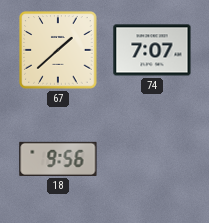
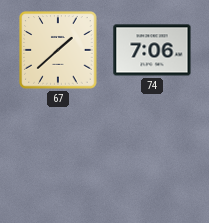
74: 7:07 -> 7:06
18: 9:56 -> none
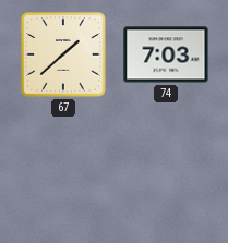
74: 7:06 -> 7:03
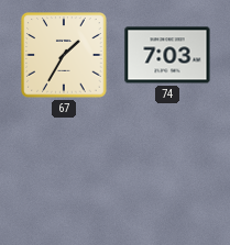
67: 1:38 -> 1:35
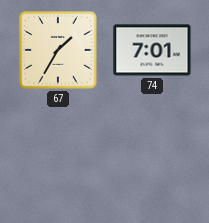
74: 7:03 -> 7:01
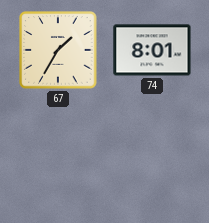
74: 7:01 -> 8:01
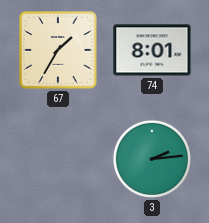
3: none -> 2:14
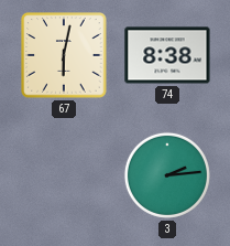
67: 1:35 -> 6:02
74: 8:01 -> 8:38
